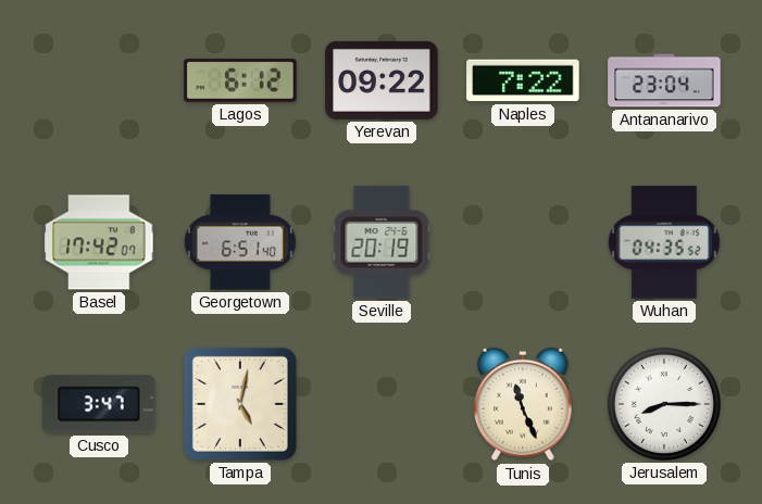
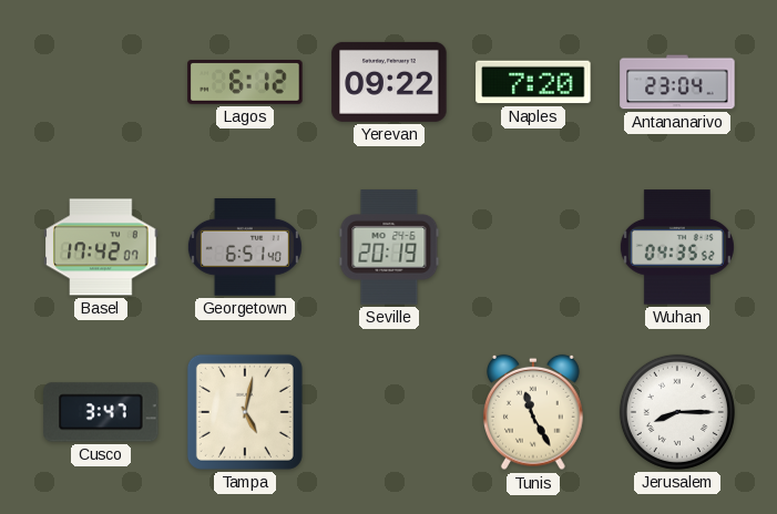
Naples: 7:22 -> 7:20
Tunis: 11:26 -> 11:25
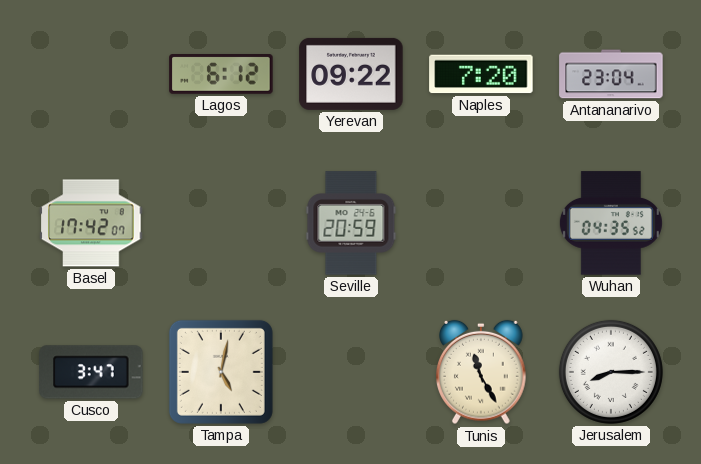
Georgetown: 6:51 -> none
Seville: 20:19 -> 20:59
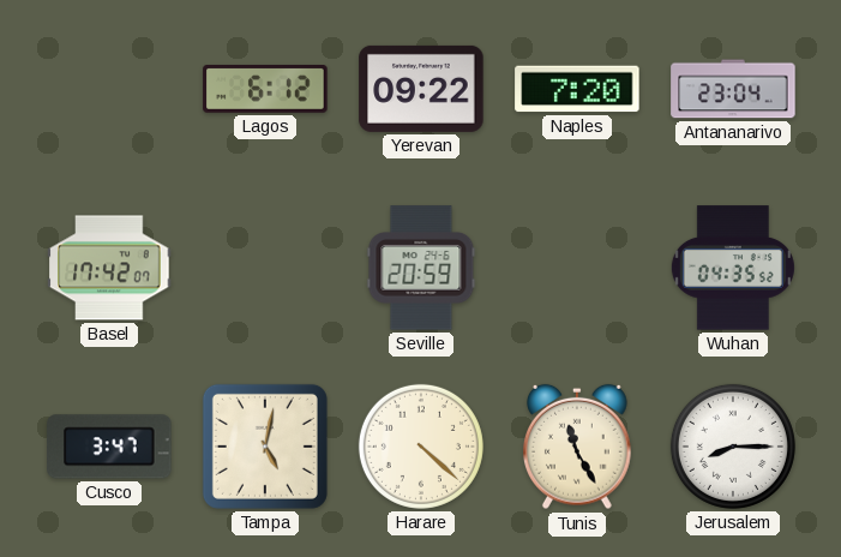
Harare: none -> 4:22
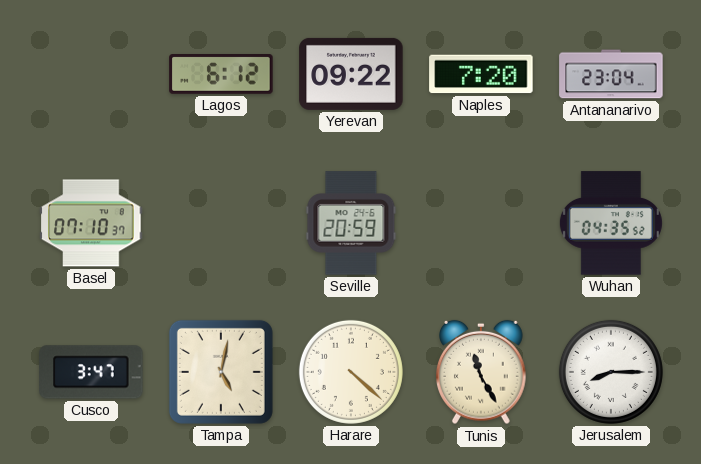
Basel: 17:42 -> 07:10
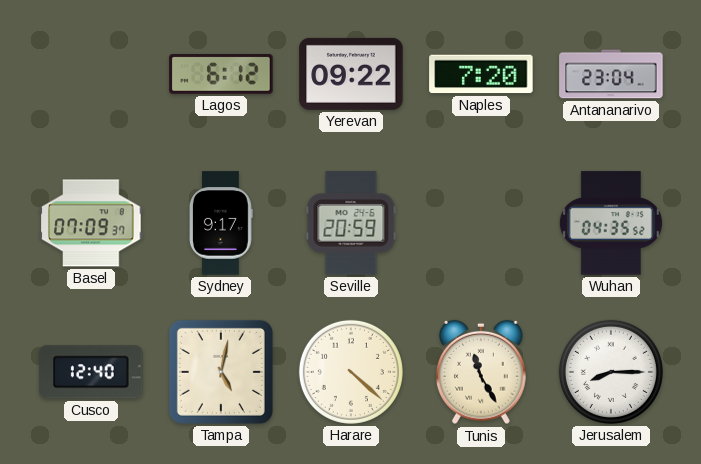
Basel: 07:10 -> 07:09
Sydney: none -> 9:17
Cusco: 3:47 -> 12:40
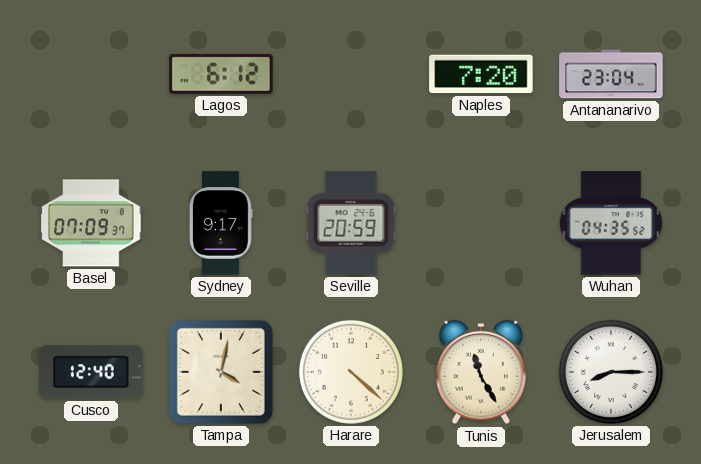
Yerevan: 09:22 -> none
Tampa: 5:02 -> 4:02
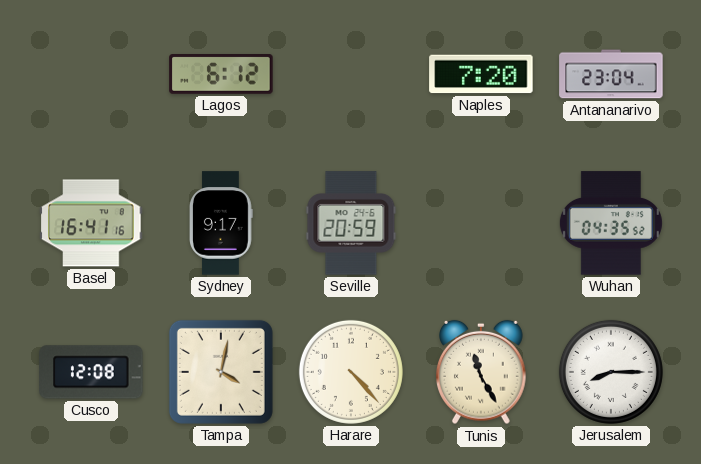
Basel: 07:09 -> 16:41
Cusco: 12:40 -> 12:08
Harare: 4:22 -> 4:23
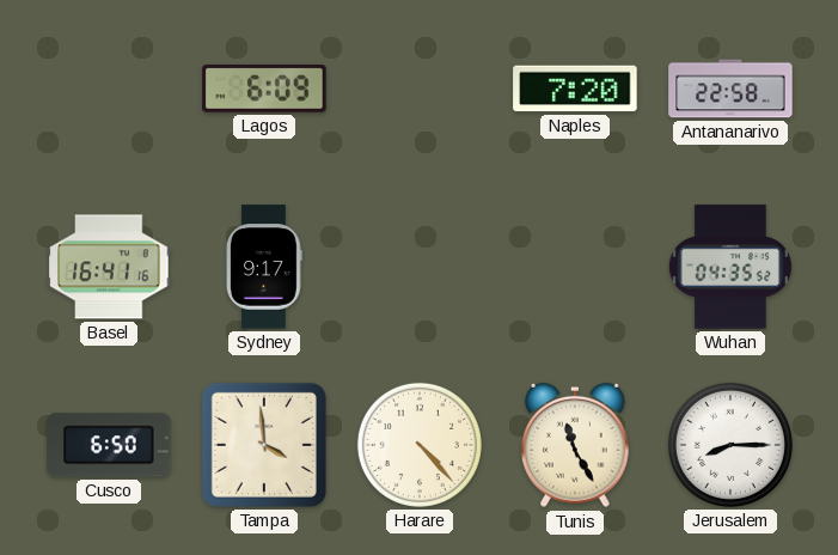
Lagos: 6:12 -> 6:09
Antananarivo: 23:04 -> 22:58
Seville: 20:59 -> none
Cusco: 12:08 -> 6:50
Tampa: 4:02 -> 3:59
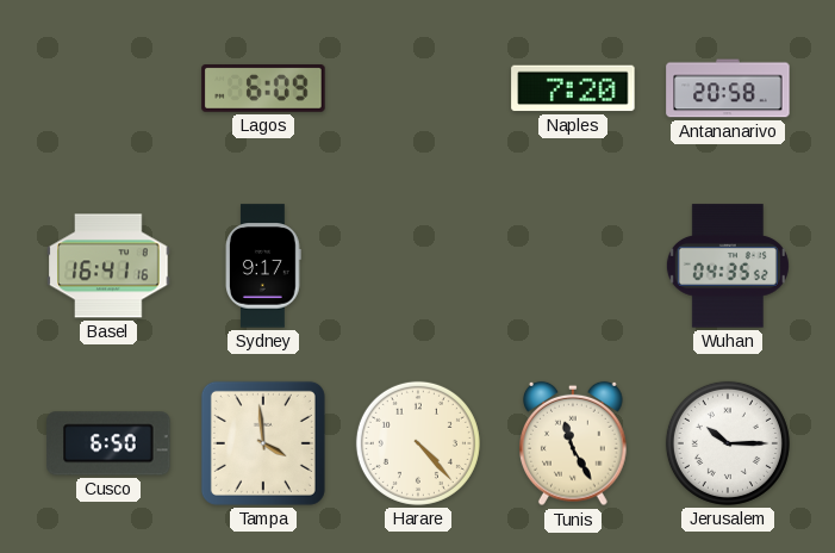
Antananarivo: 22:58 -> 20:58
Jerusalem: 8:15 -> 10:15
